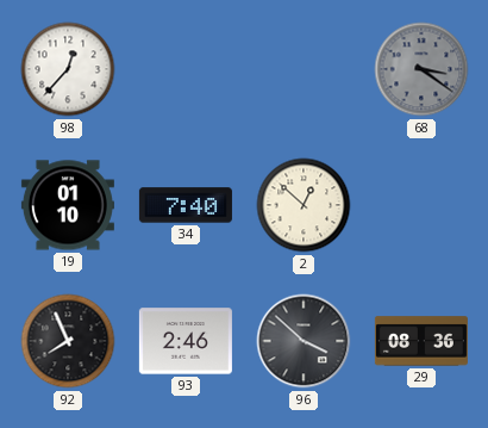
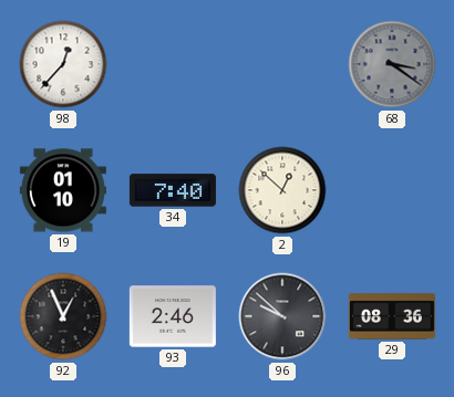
92: 7:56 -> 12:56
96: 3:52 -> 9:52
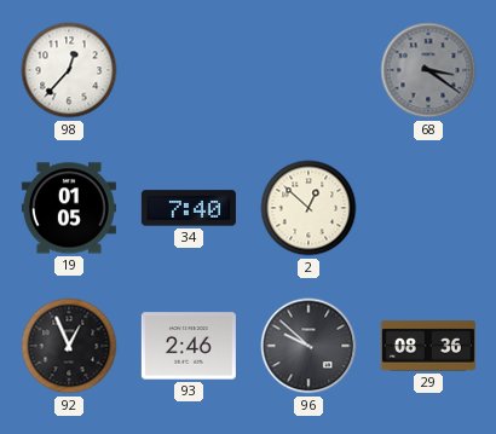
19: 01:10 -> 01:05
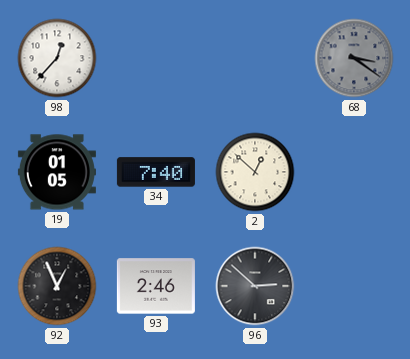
96: 9:52 -> 2:52
29: 08:36 -> none
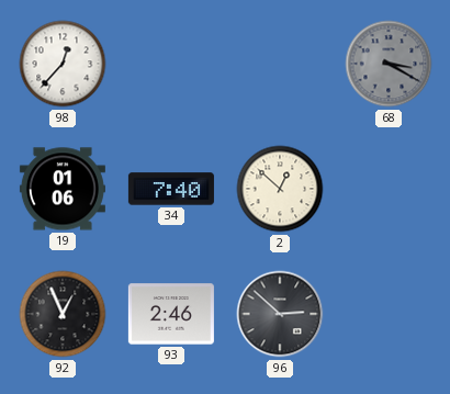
68: 3:21 -> 3:20
19: 01:05 -> 01:06
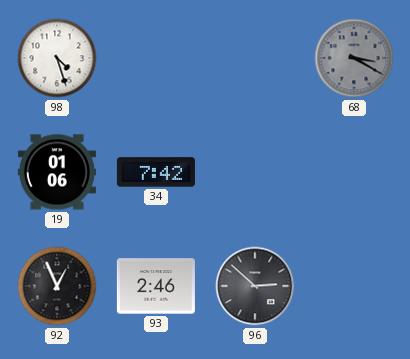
98: 12:37 -> 4:27
34: 7:40 -> 7:42
2: 12:52 -> none
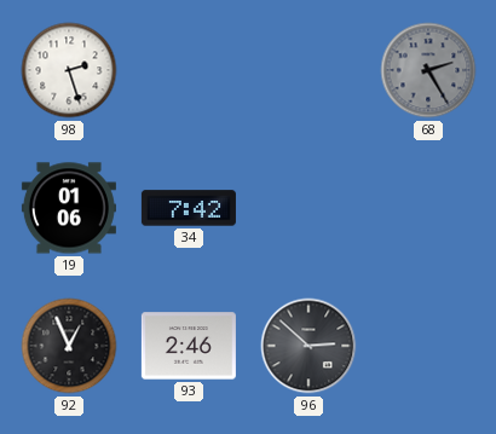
98: 4:27 -> 2:27
68: 3:20 -> 2:25
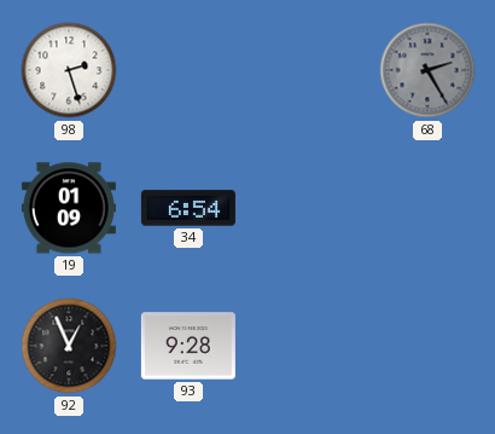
19: 01:06 -> 01:09
34: 7:42 -> 6:54
93: 2:46 -> 9:28
96: 2:52 -> none
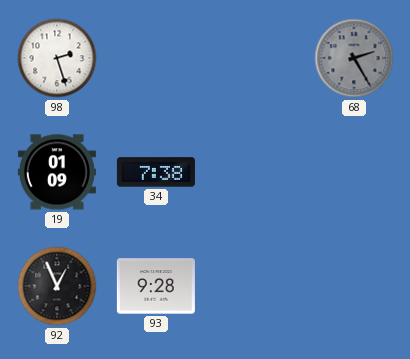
34: 6:54 -> 7:38
